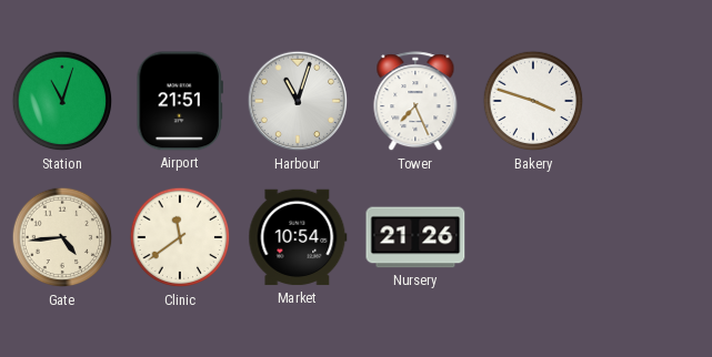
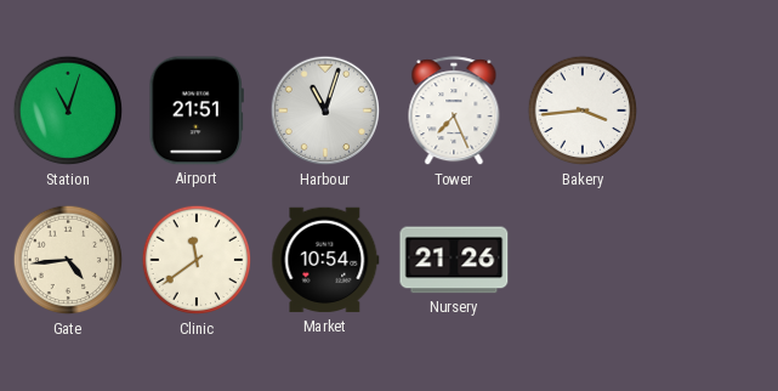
Bakery: 3:48 -> 3:44
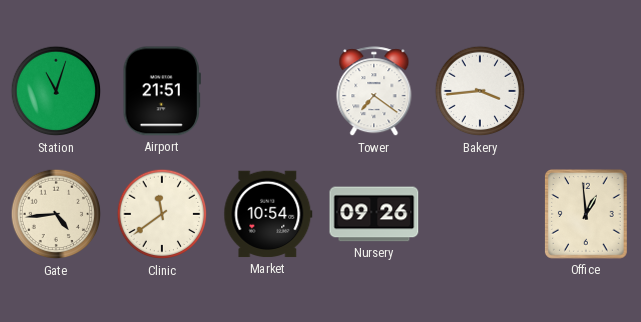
Harbour: 11:03 -> none
Tower: 7:26 -> 7:21
Nursery: 21:26 -> 09:26
Office: none -> 12:59
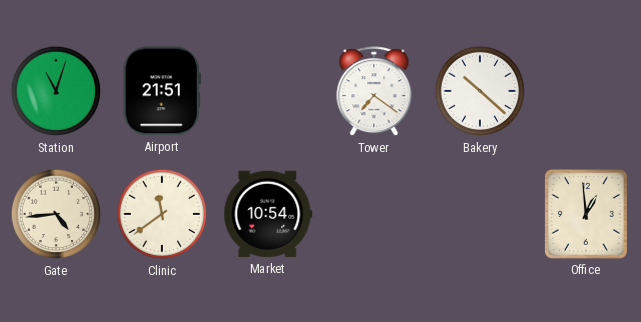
Bakery: 3:44 -> 10:22
Nursery: 09:26 -> none
